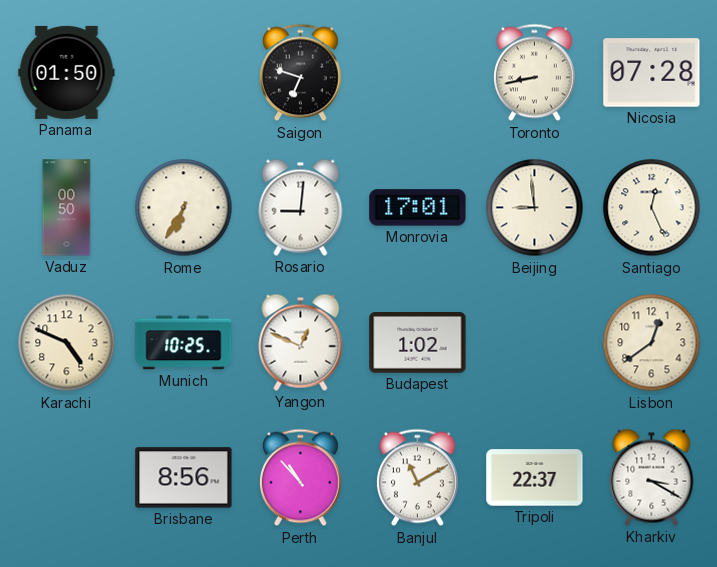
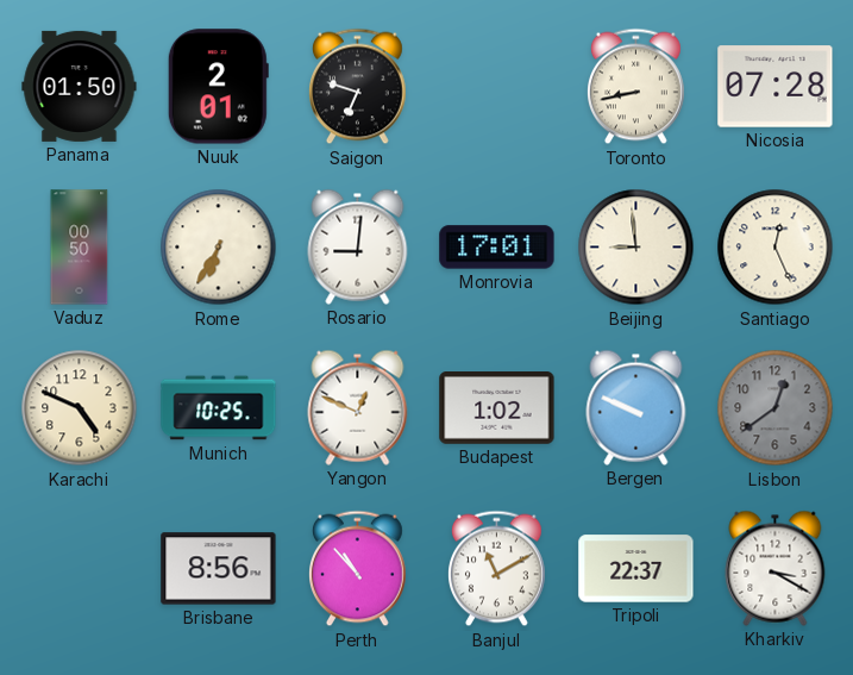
Nuuk: none -> 2:01
Bergen: none -> 9:49
Lisbon dial: cream -> grey
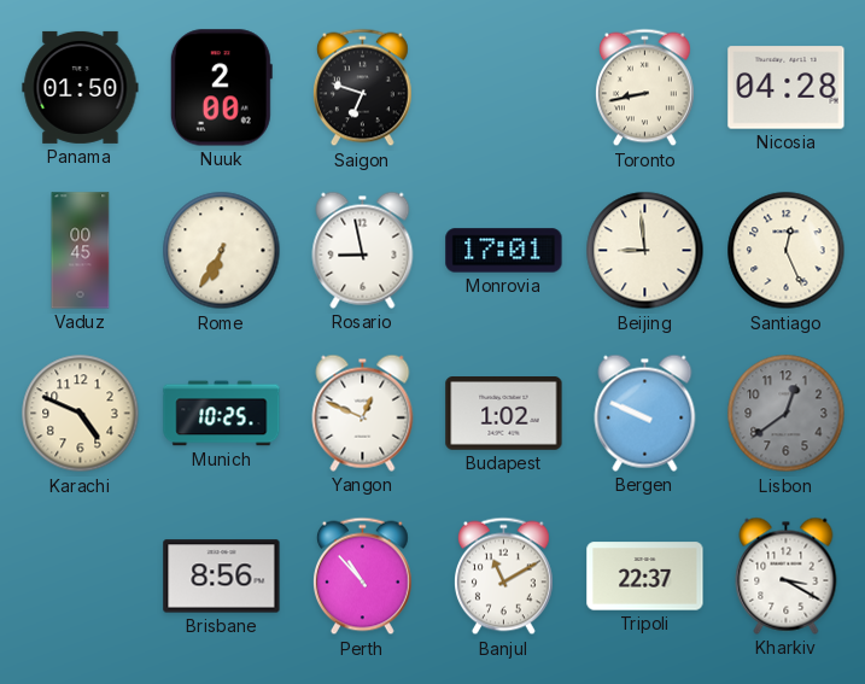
Nuuk: 2:01 -> 2:00
Nicosia: 07:28 -> 04:28
Vaduz: 00:50 -> 00:45
Rosario: 9:01 -> 8:58
